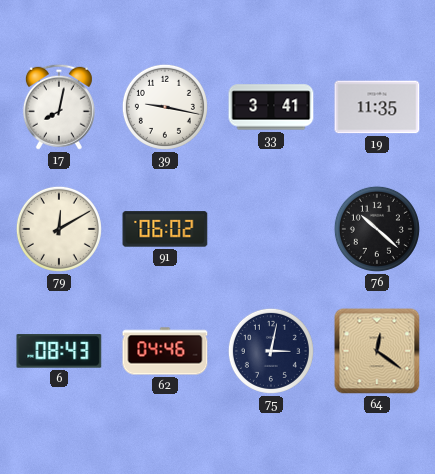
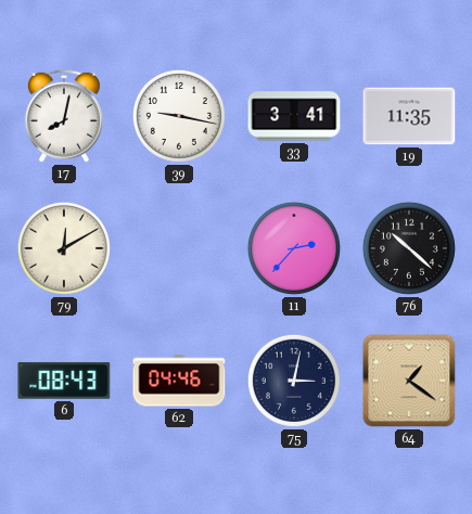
91: 06:02 -> none
11: none -> 2:37
64: 12:21 -> 1:21
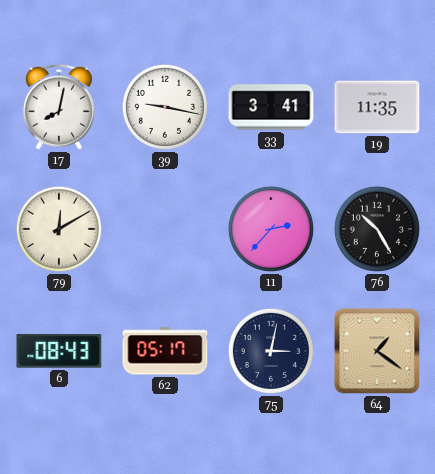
76: 10:22 -> 10:25
62: 04:46 -> 05:17
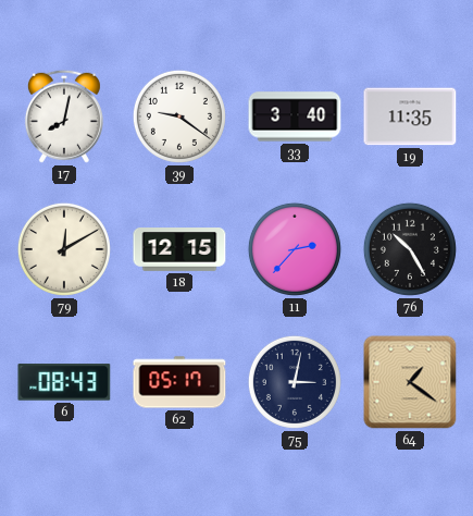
39: 9:17 -> 9:21
33: 3:41 -> 3:40
18: none -> 12:15
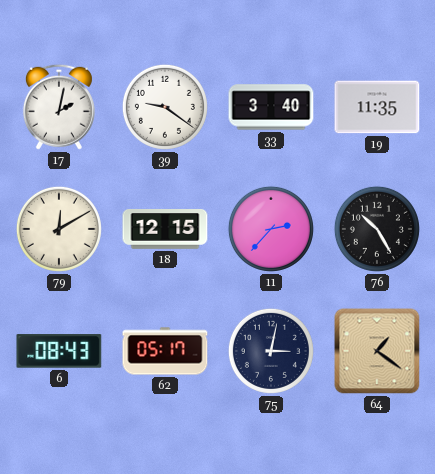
17: 8:02 -> 2:02
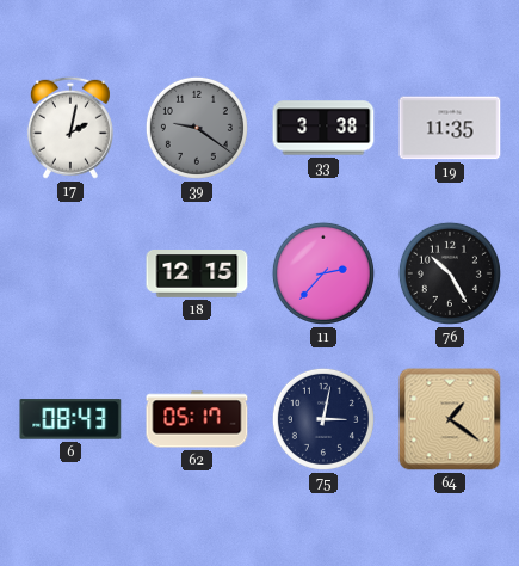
39 dial: white -> grey
33: 3:40 -> 3:38
79: 12:10 -> none
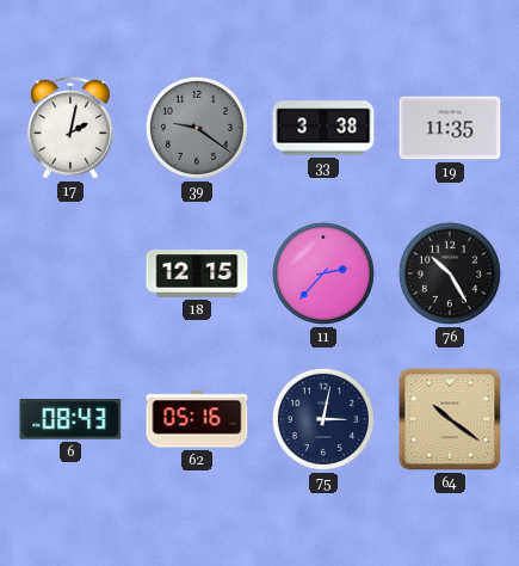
62: 05:17 -> 05:16
64: 1:21 -> 10:21
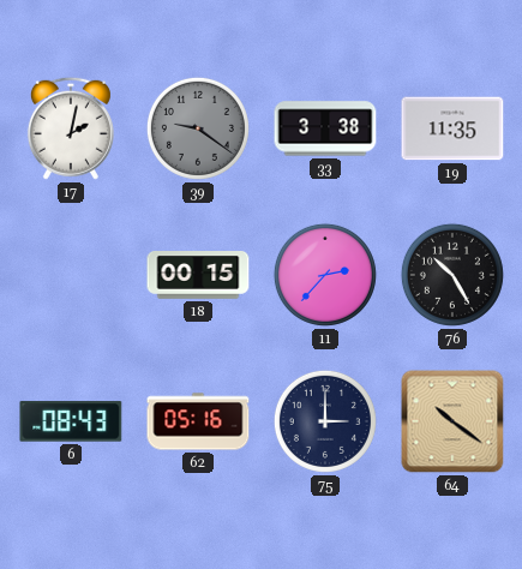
18: 12:15 -> 00:15
75: 3:02 -> 3:00
